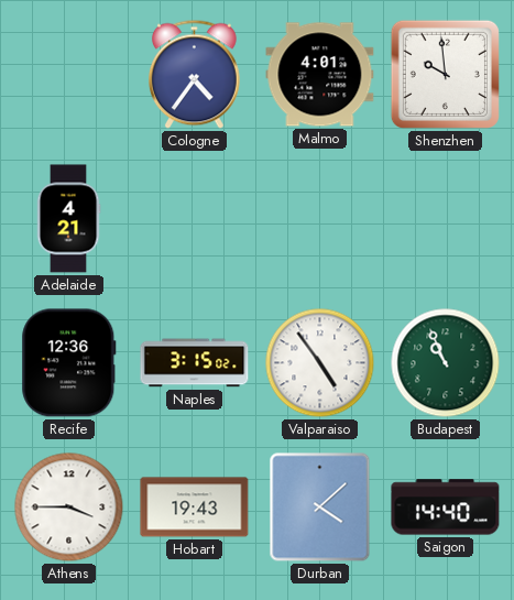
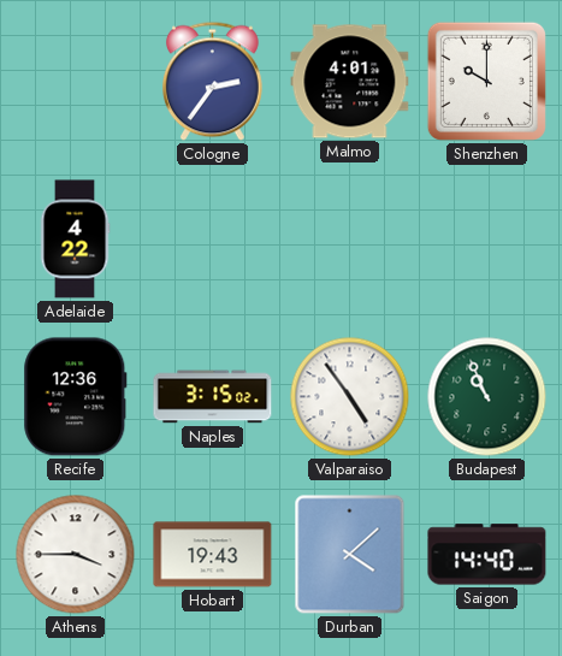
Cologne: 4:36 -> 2:36
Shenzhen: 9:59 -> 10:00
Adelaide: 4:21 -> 4:22
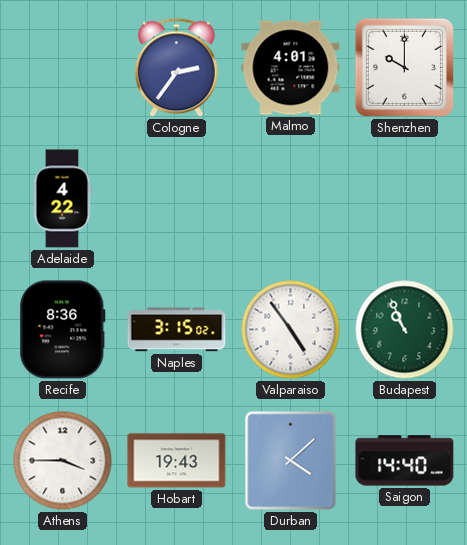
Recife: 12:36 -> 8:36
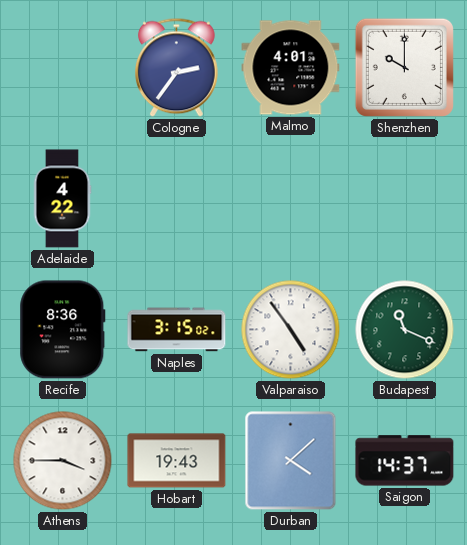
Budapest: 10:56 -> 11:19
Saigon: 14:40 -> 14:37
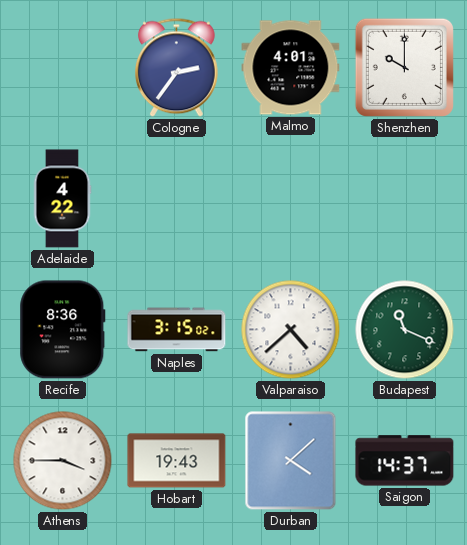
Valparaiso: 4:54 -> 4:38
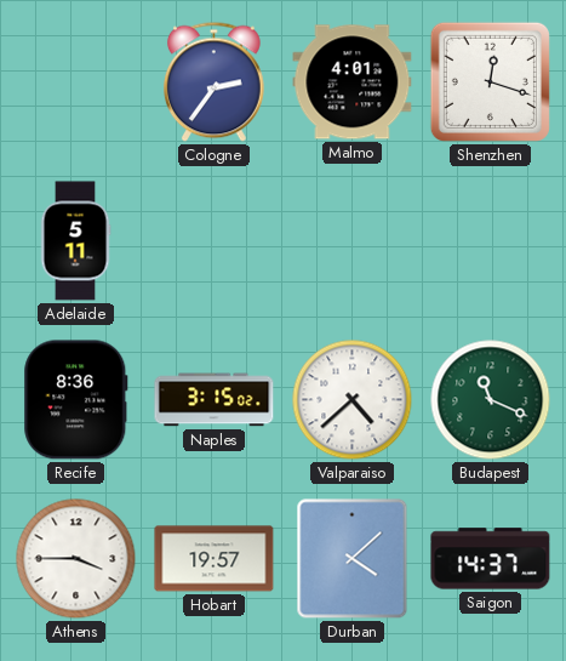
Shenzhen: 10:00 -> 12:18
Adelaide: 4:22 -> 5:11
Hobart: 19:43 -> 19:57
